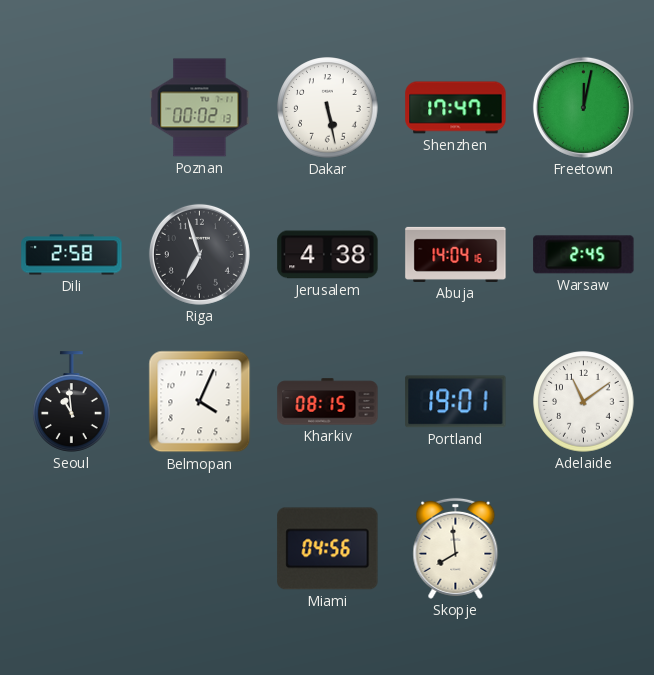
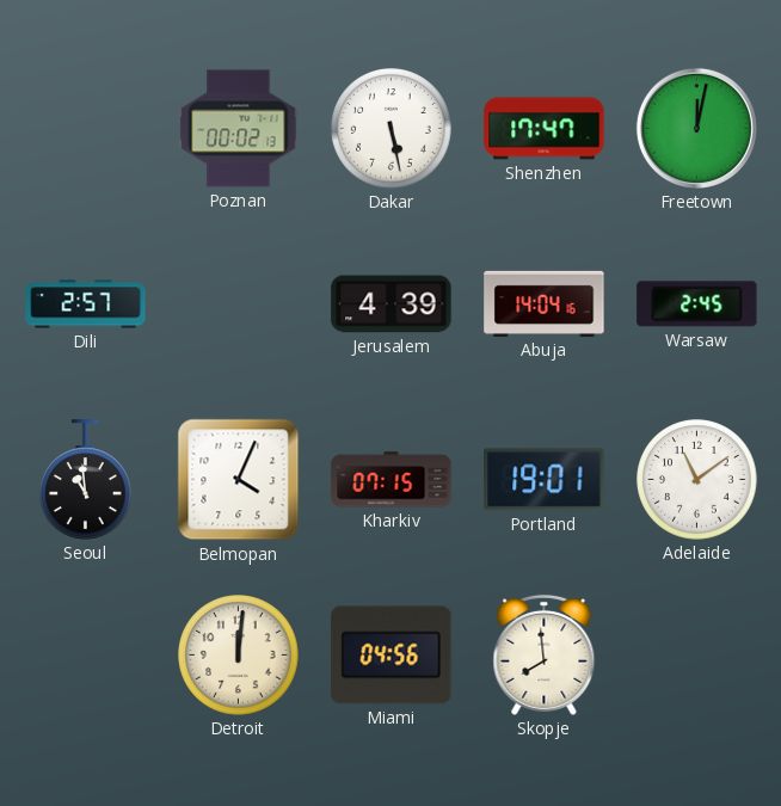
Dili: 2:58 -> 2:57
Riga: 6:57 -> none
Jerusalem: 4:38 -> 4:39
Kharkiv: 08:15 -> 07:15
Detroit: none -> 12:01
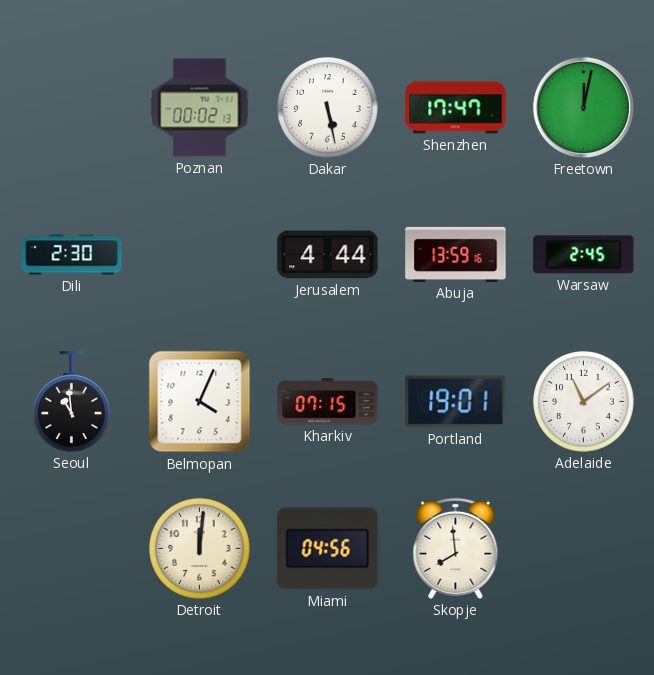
Dili: 2:57 -> 2:30
Jerusalem: 4:39 -> 4:44
Abuja: 14:04 -> 13:59
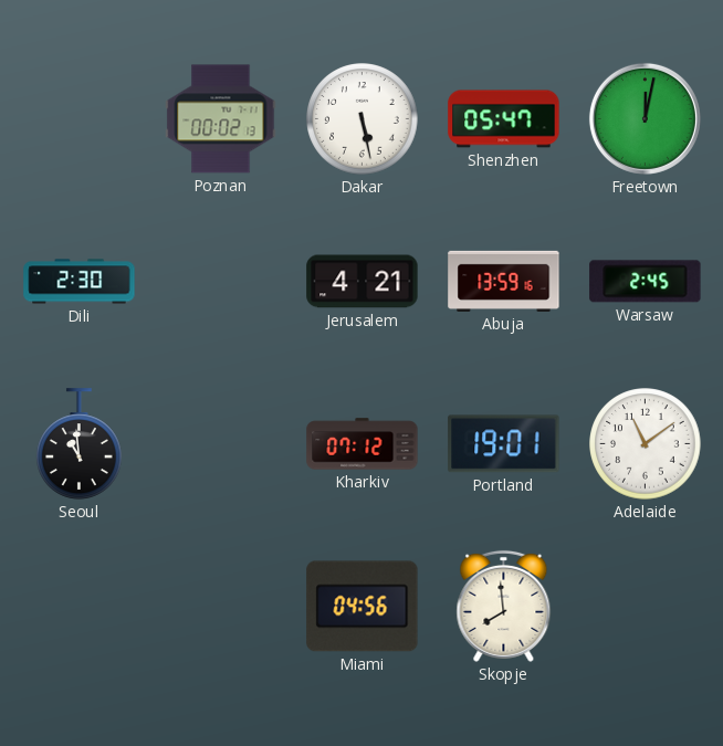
Shenzhen: 17:47 -> 05:47
Jerusalem: 4:44 -> 4:21
Belmopan: 4:04 -> none
Kharkiv: 07:15 -> 07:12
Detroit: 12:01 -> none
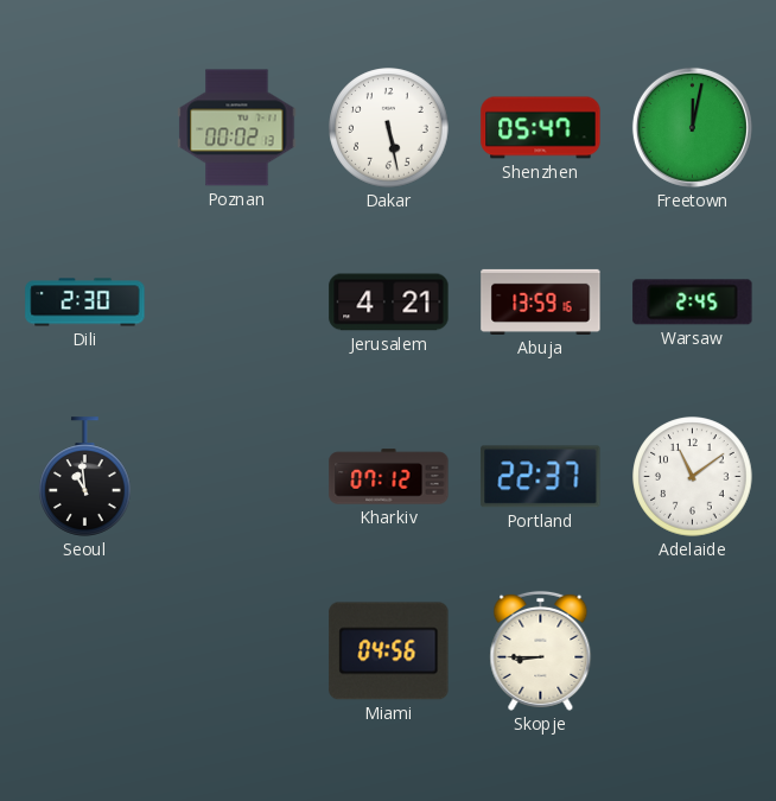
Portland: 19:01 -> 22:37
Skopje: 7:59 -> 8:45
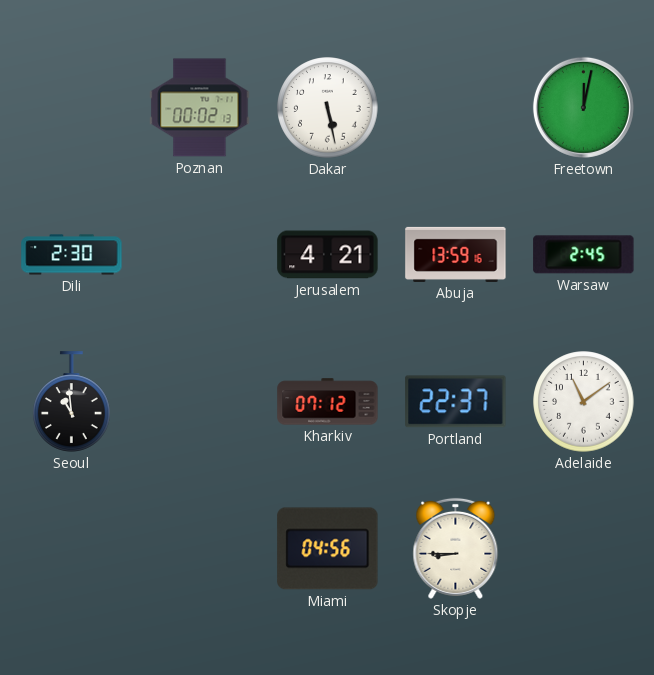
Shenzhen: 05:47 -> none
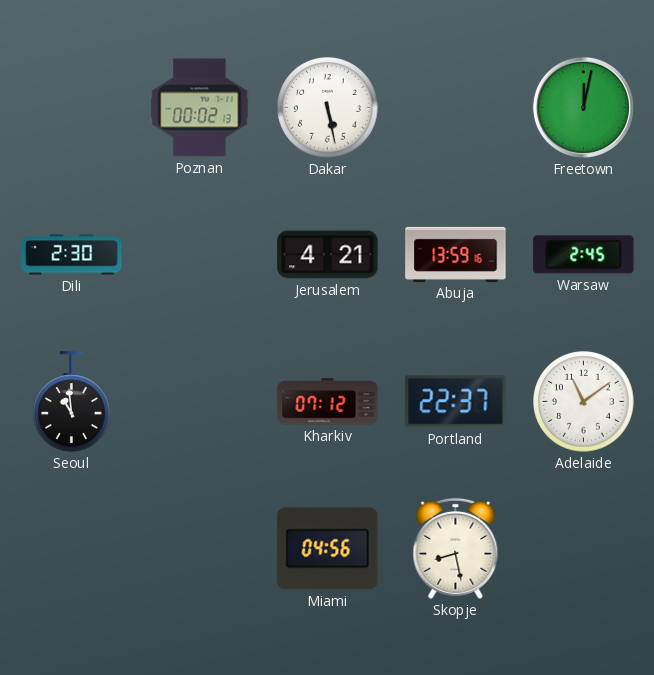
Skopje: 8:45 -> 8:28
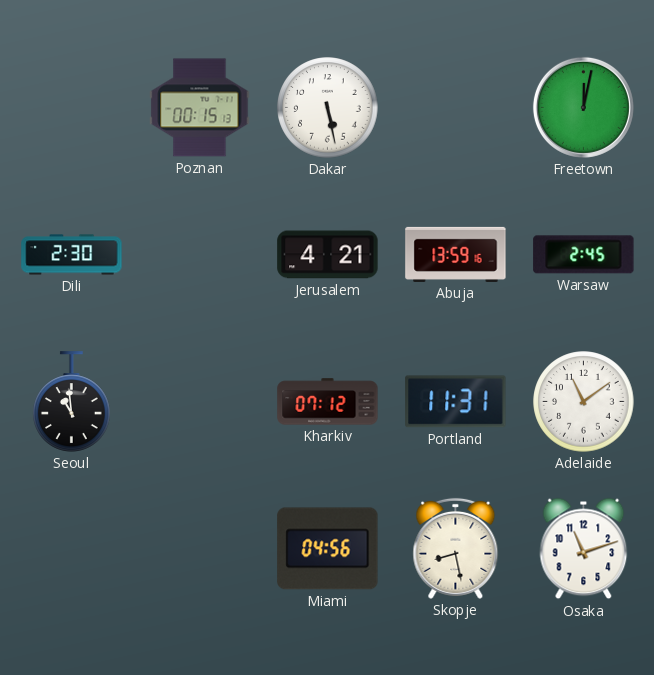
Poznan: 00:02 -> 00:15
Portland: 22:37 -> 11:31
Osaka: none -> 11:12
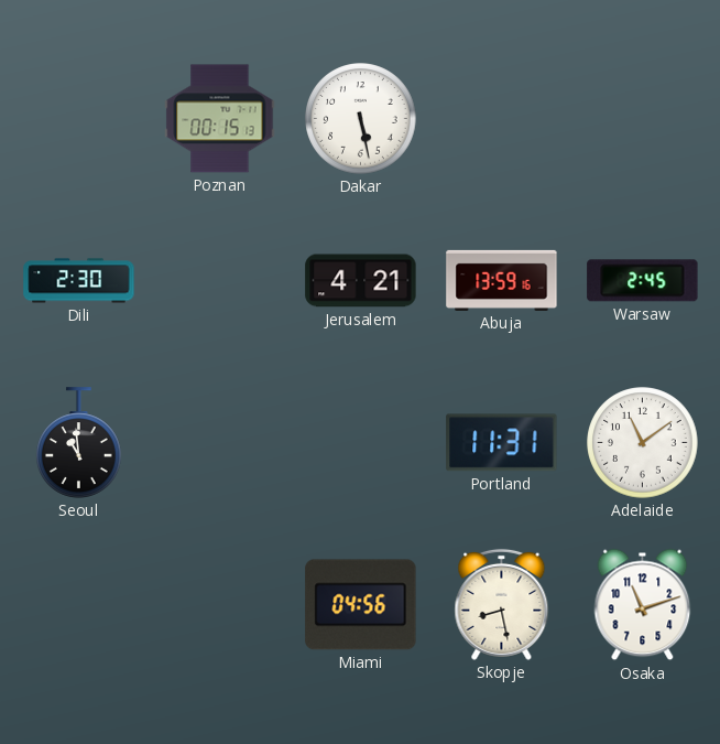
Freetown: 12:02 -> none
Kharkiv: 07:12 -> none
